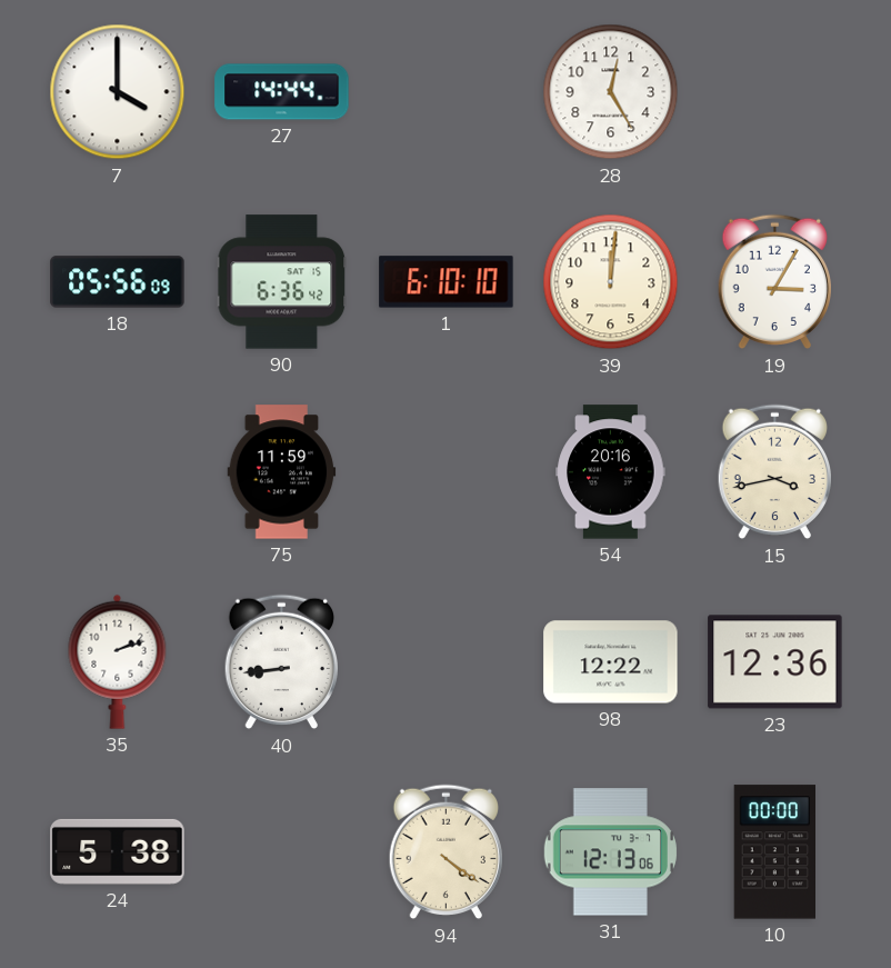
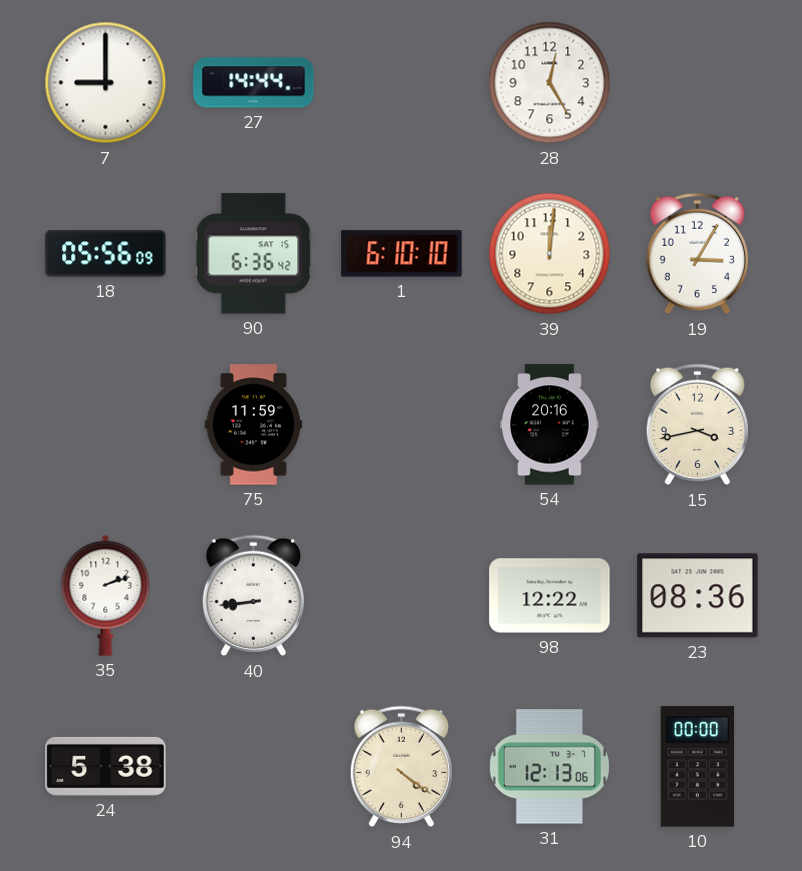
7: 4:00 -> 9:00
23: 12:36 -> 08:36
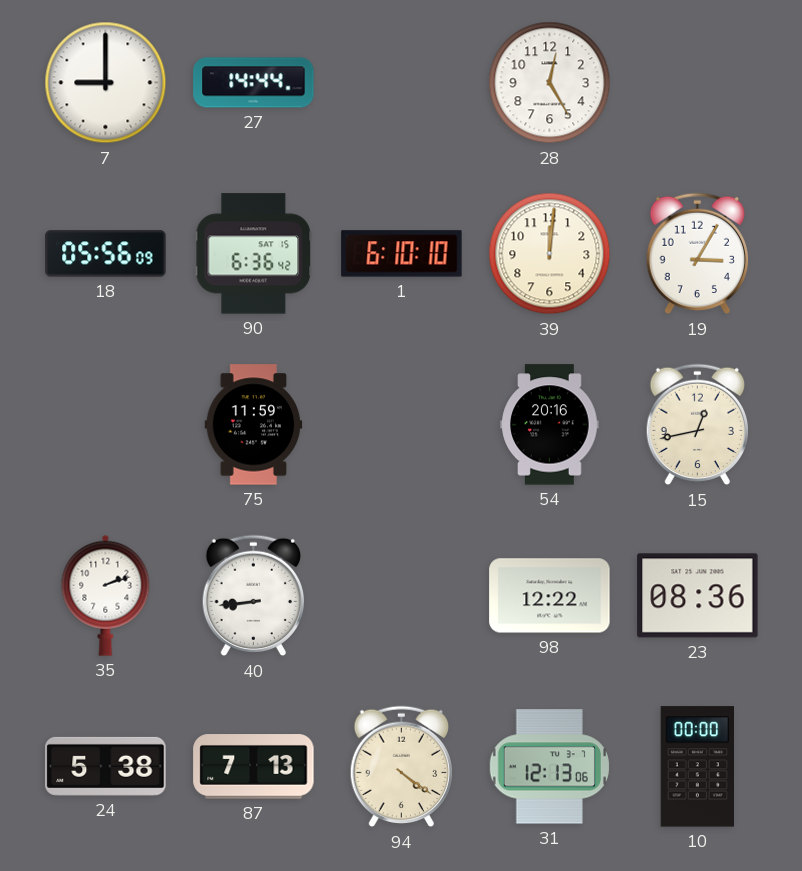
15: 3:43 -> 12:43
87: none -> 7:13
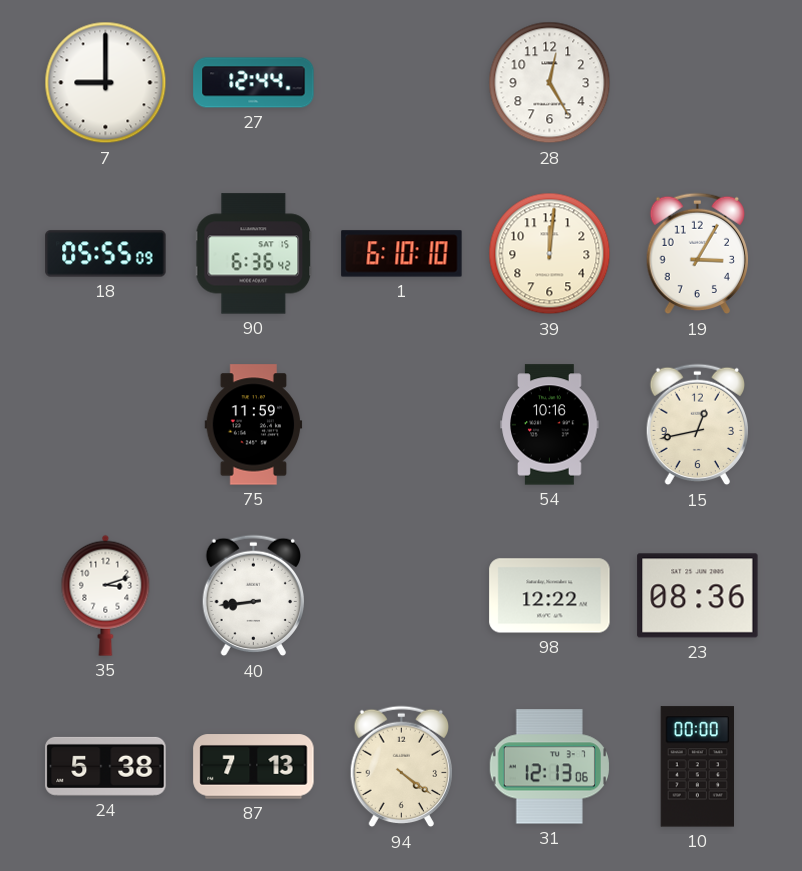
27: 14:44 -> 12:44
18: 05:56 -> 05:55
54: 20:16 -> 10:16
35: 2:12 -> 3:12
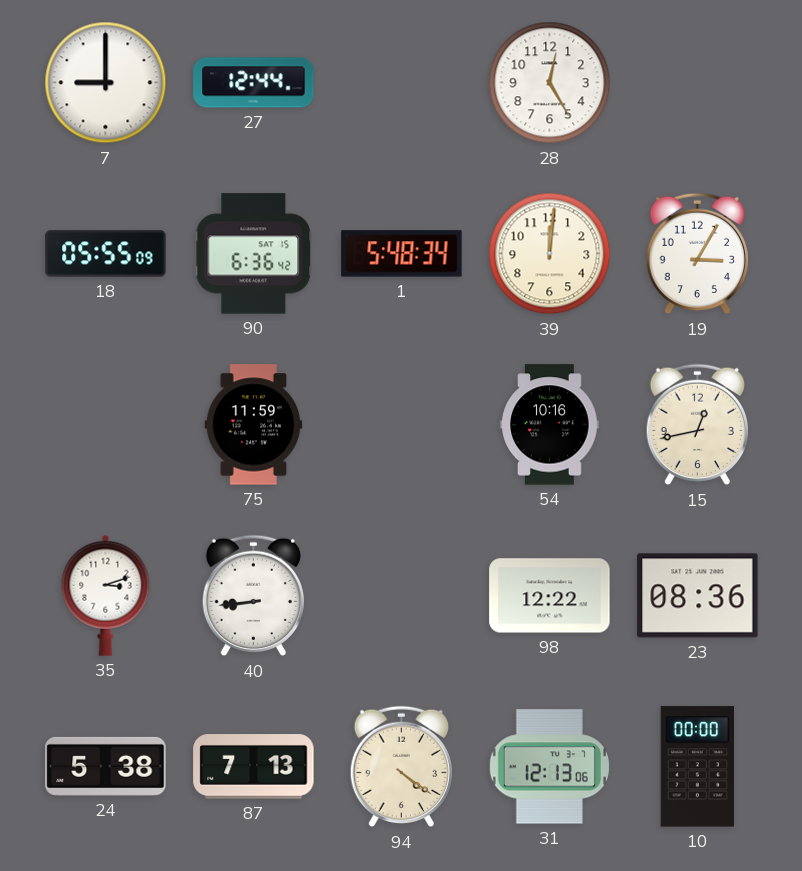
1: 6:10 -> 5:48
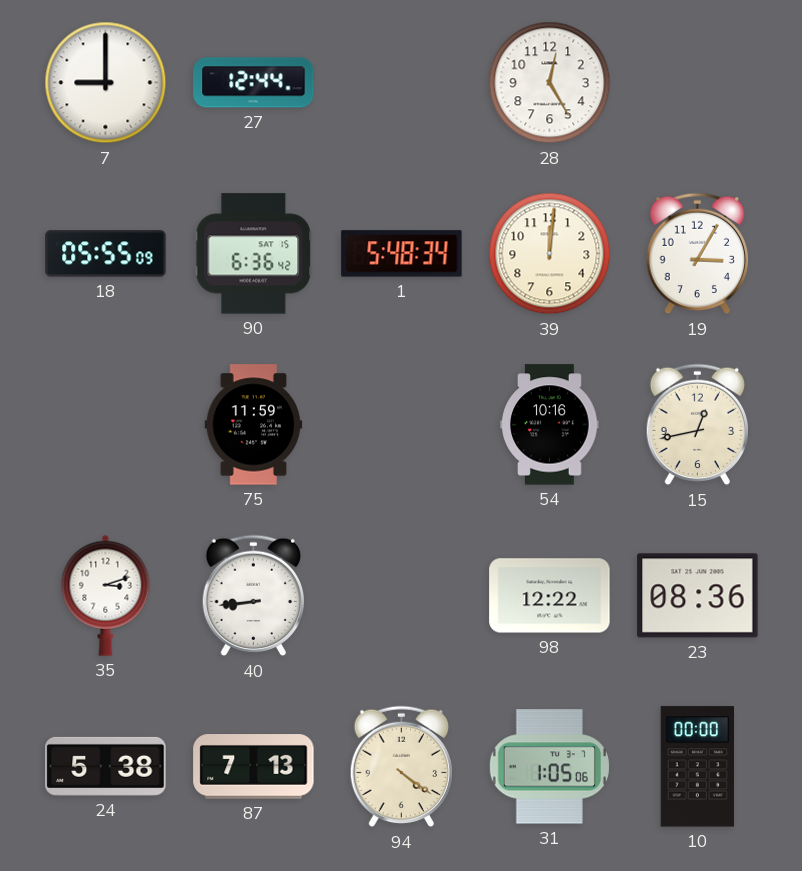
31: 12:13 -> 1:05
